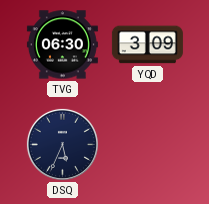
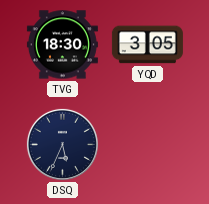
TVG: 06:30 -> 18:30
YQD: 3:09 -> 3:05
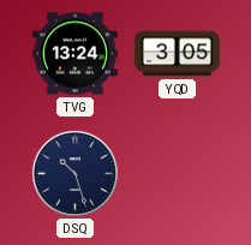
TVG: 18:30 -> 13:24
DSQ: 5:34 -> 10:27
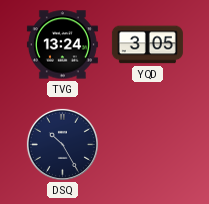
DSQ: 10:27 -> 10:25
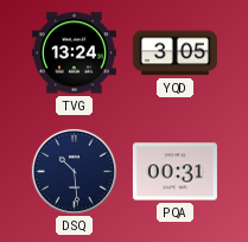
DSQ: 10:25 -> 10:29
PQA: none -> 00:31
